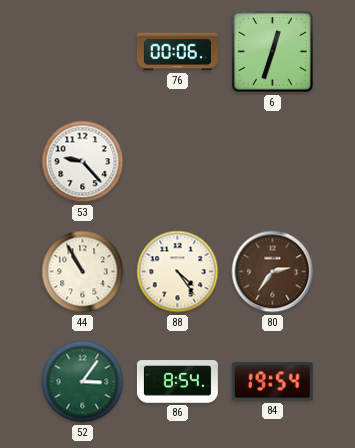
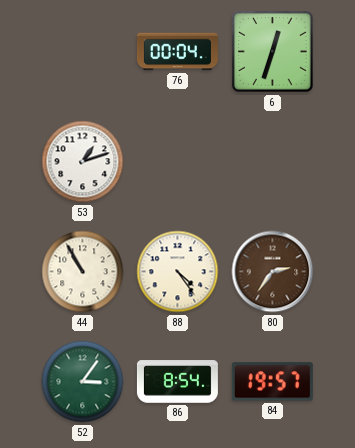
76: 00:06 -> 00:04
53: 9:23 -> 1:12
84: 19:54 -> 19:57
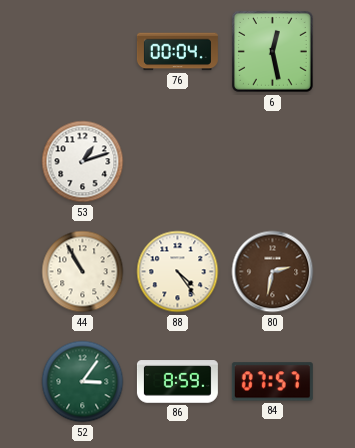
6: 12:33 -> 12:28
80: 2:36 -> 2:32
86: 8:54 -> 8:59
84: 19:57 -> 07:57
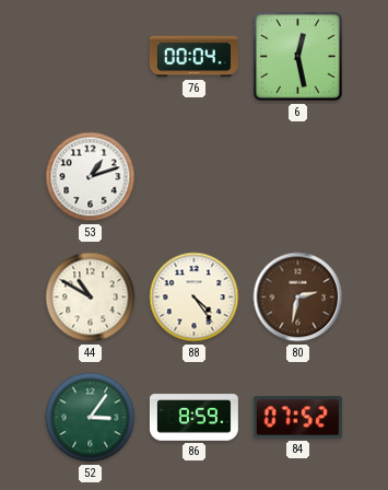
44: 10:55 -> 10:50
84: 07:57 -> 07:52
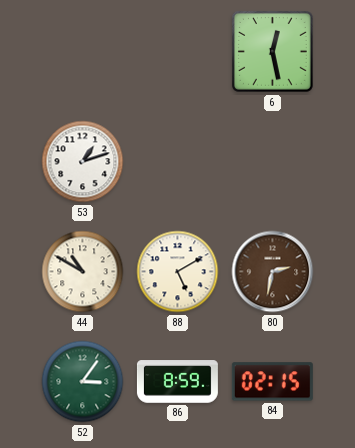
76: 00:04 -> none
88: 4:24 -> 5:10
84: 07:52 -> 02:15
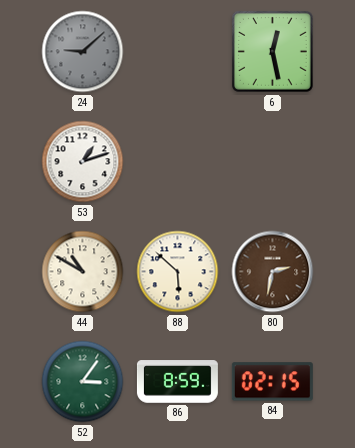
24: none -> 9:08
88: 5:10 -> 5:52
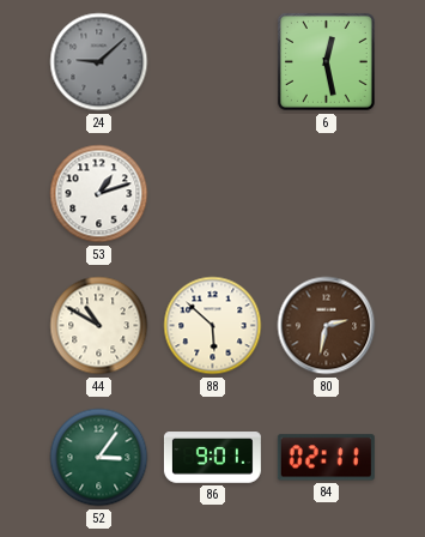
86: 8:59 -> 9:01
84: 02:15 -> 02:11
